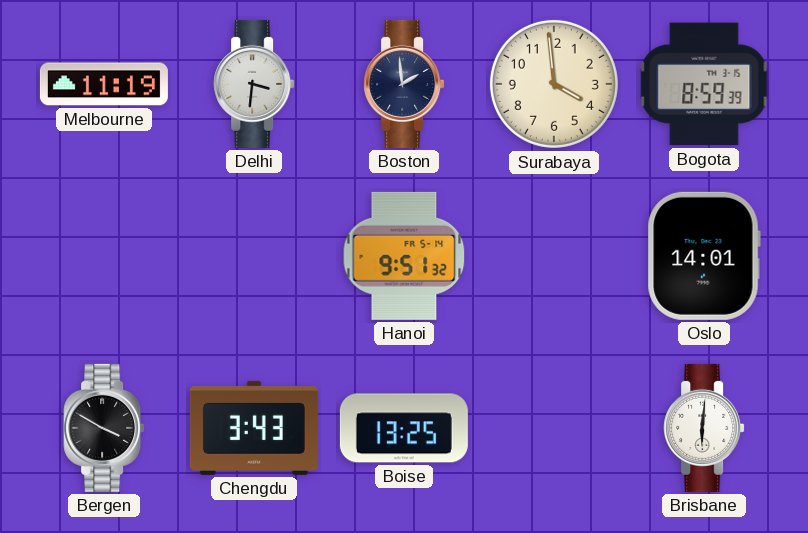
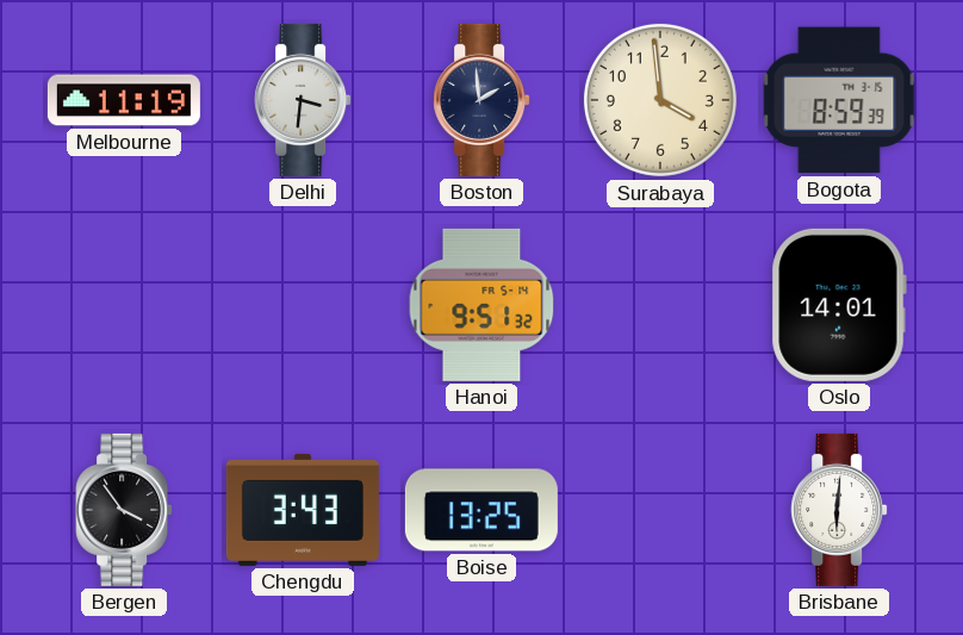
Bergen: 3:50 -> 3:54
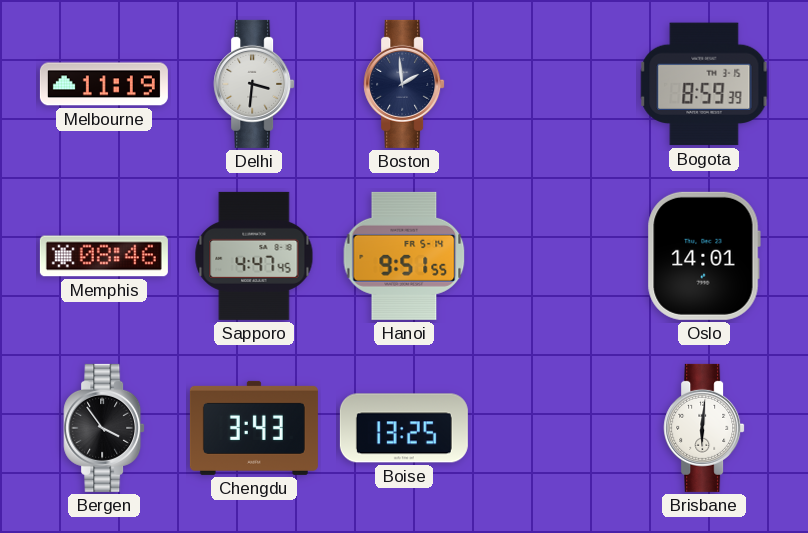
Surabaya: 3:59 -> none
Memphis: none -> 08:46
Sapporo: none -> 4:47
Hanoi: 9:51:32 -> 9:51:55
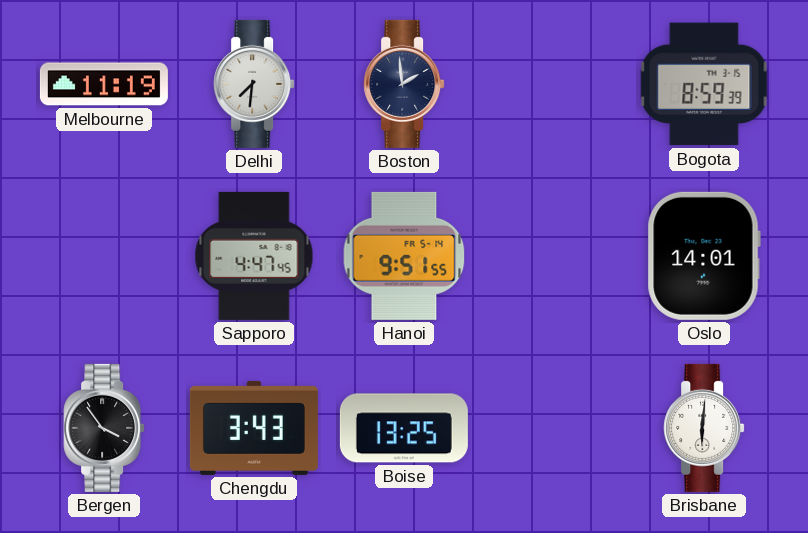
Delhi: 3:31 -> 7:31
Memphis: 08:46 -> none
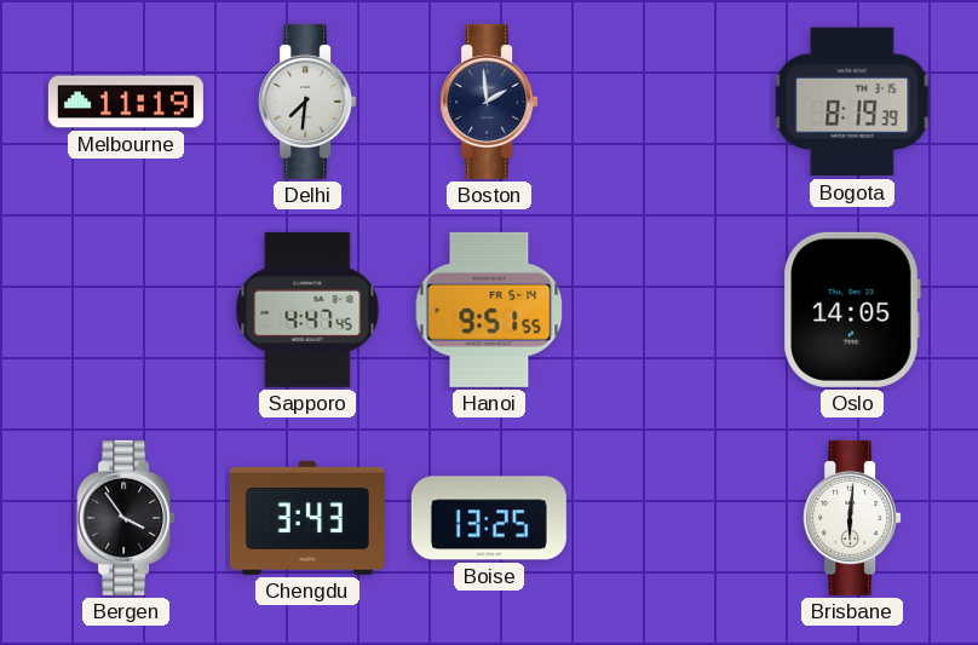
Bogota: 8:59 -> 8:19
Oslo: 14:01 -> 14:05
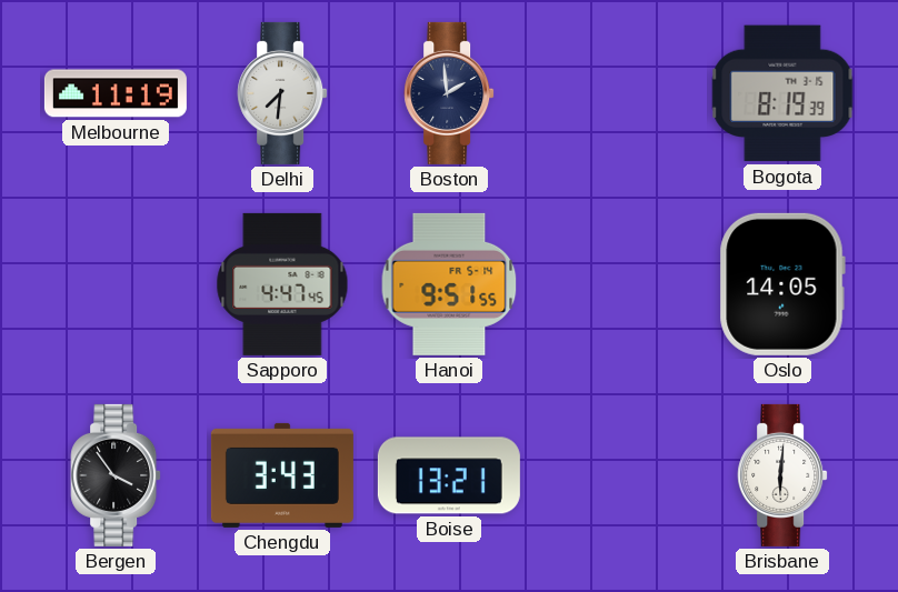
Boise: 13:25 -> 13:21
